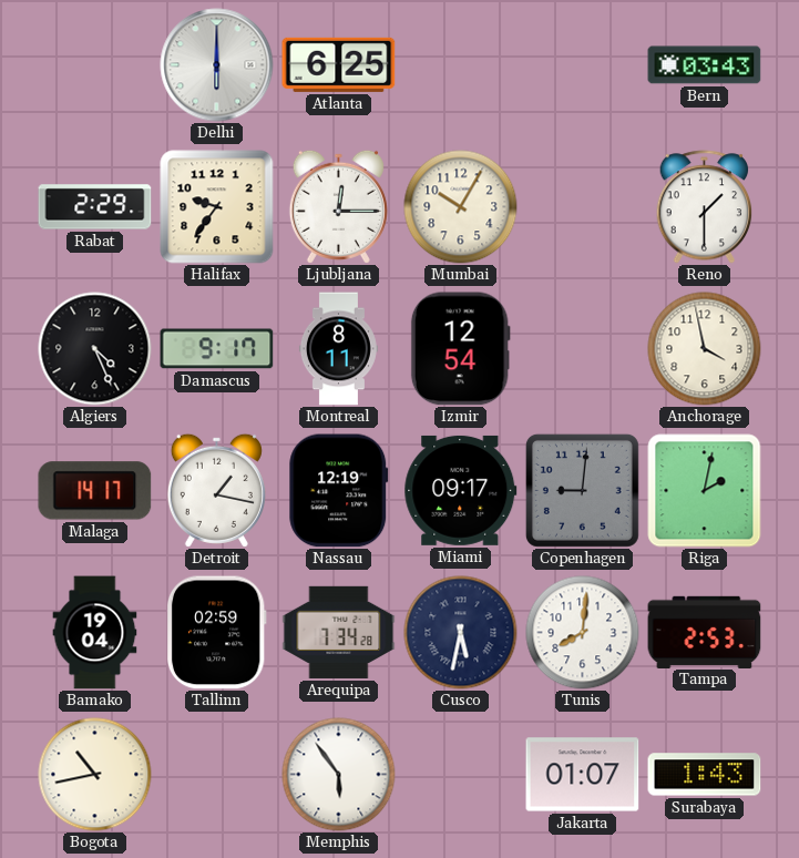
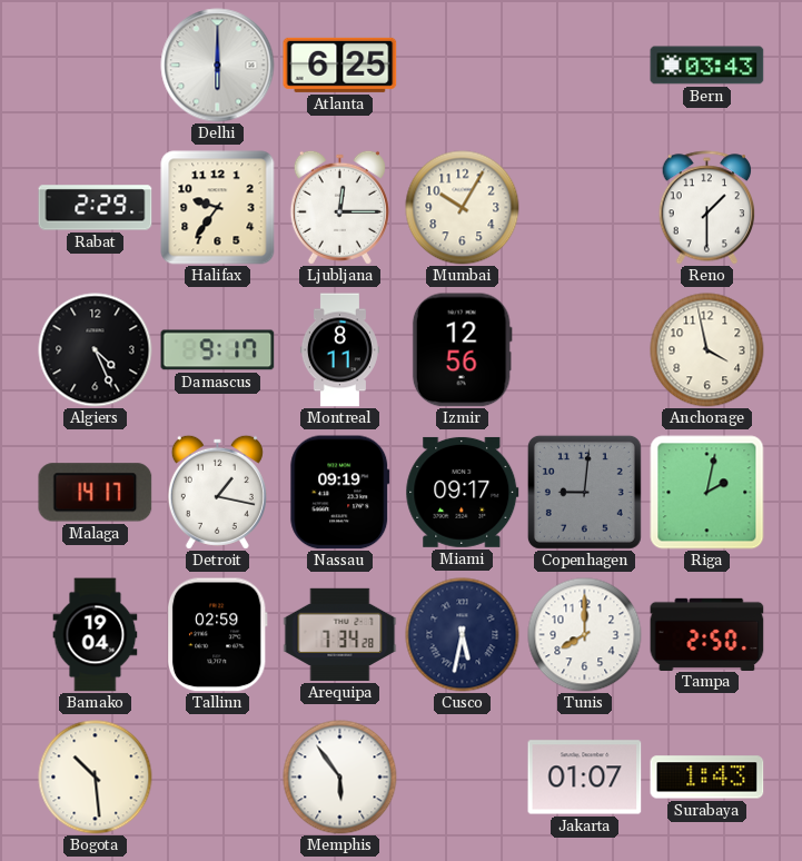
Izmir: 12:54 -> 12:56
Nassau: 12:19 -> 09:19
Tunis: 8:01 -> 8:00
Tampa: 2:53 -> 2:50
Bogota: 10:43 -> 10:29
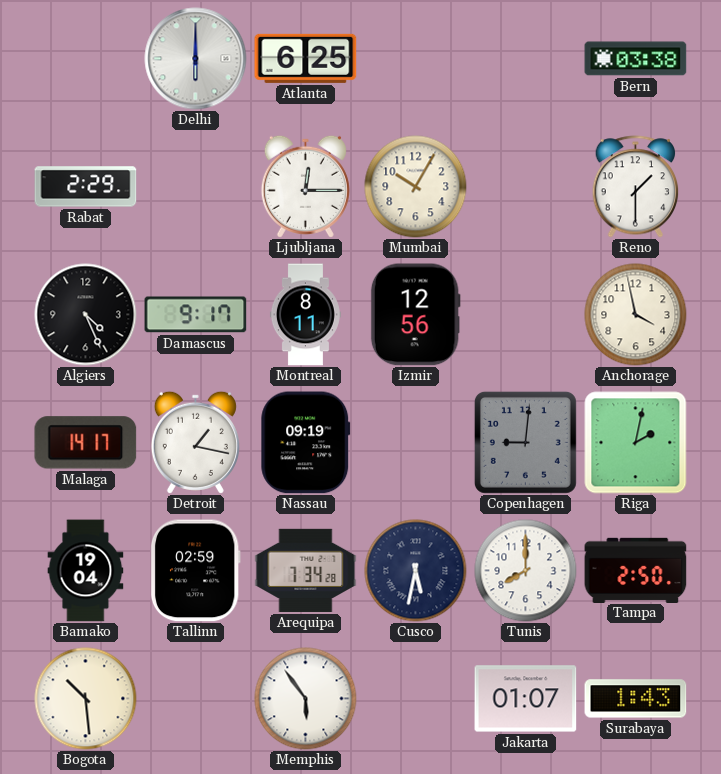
Bern: 03:43 -> 03:38
Halifax: 9:36 -> none
Miami: 09:17 -> none
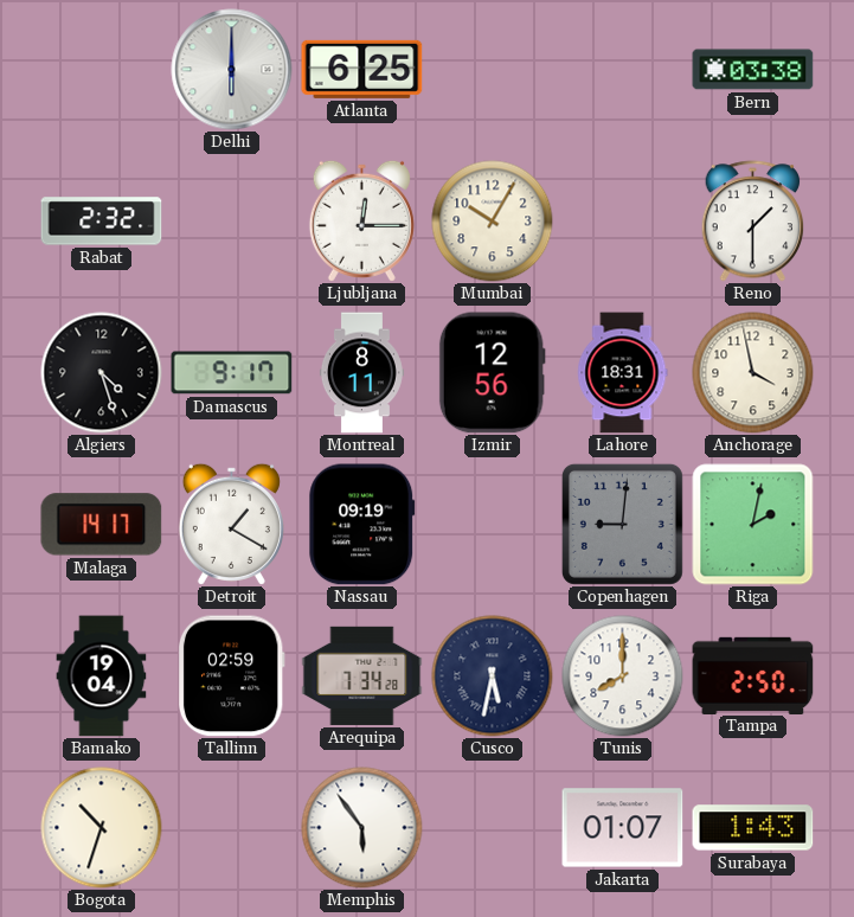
Rabat: 2:29 -> 2:32
Algiers: 4:26 -> 4:27
Lahore: none -> 18:31
Detroit: 1:17 -> 1:20
Bogota: 10:29 -> 10:33
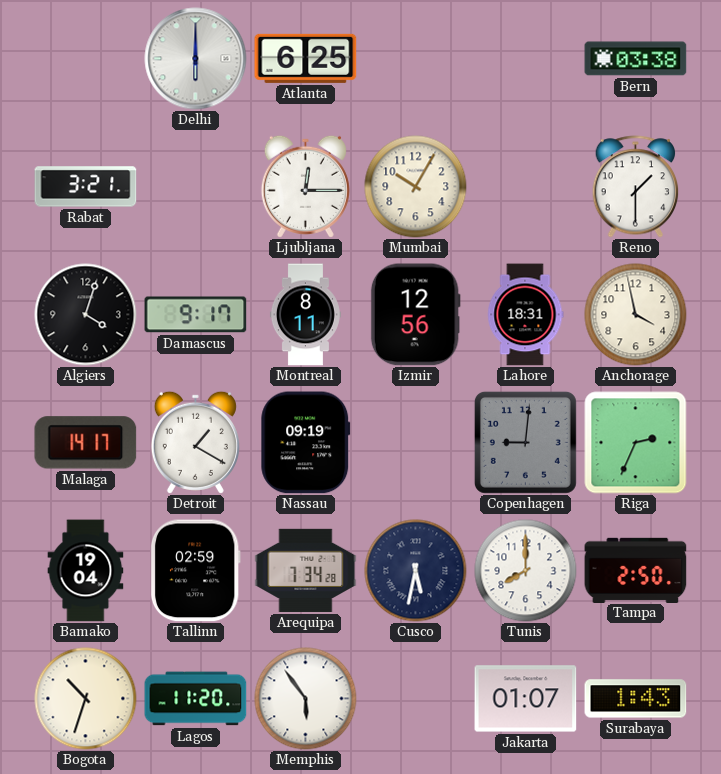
Rabat: 2:32 -> 3:21
Algiers: 4:27 -> 4:03
Riga: 2:02 -> 2:34
Lagos: none -> 11:20
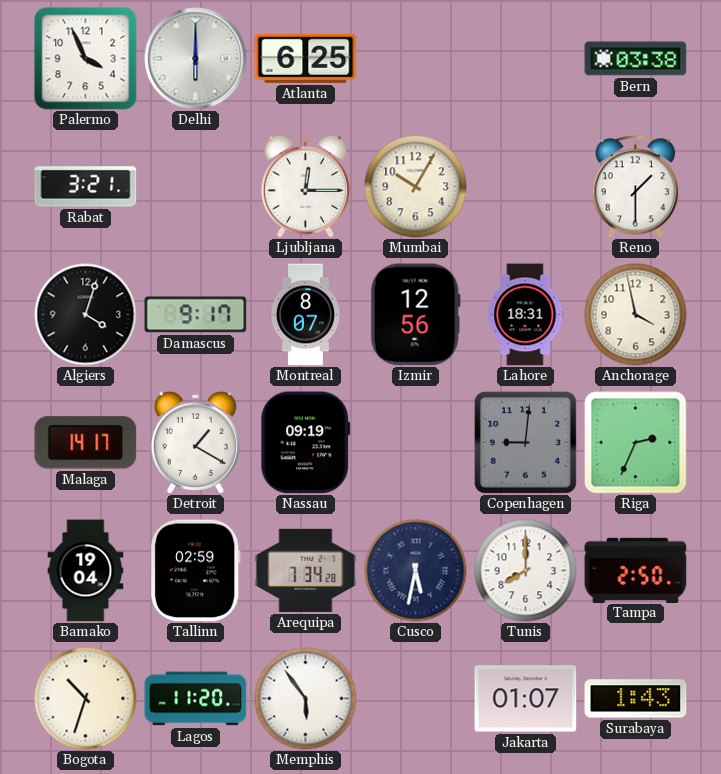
Palermo: none -> 3:56
Montreal: 8:11 -> 8:07
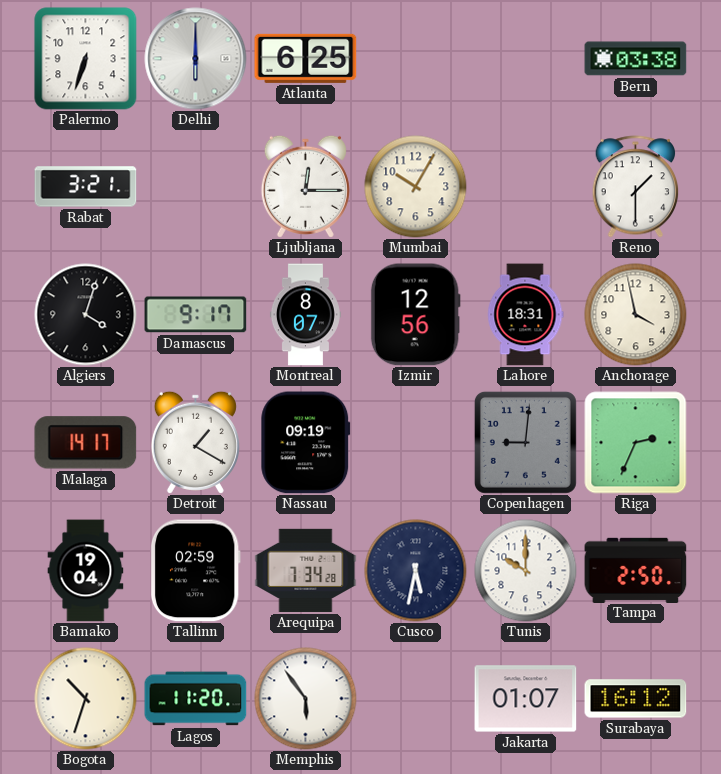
Palermo: 3:56 -> 6:33
Tunis: 8:00 -> 10:00
Surabaya: 1:43 -> 16:12
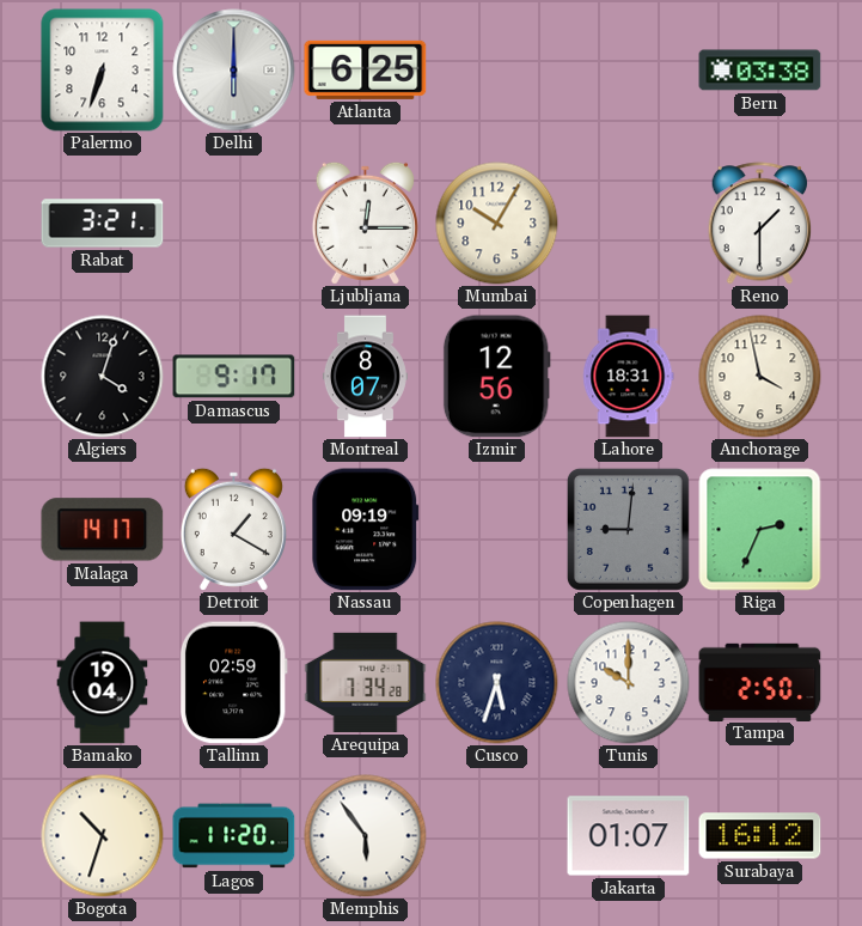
Cusco: 5:32 -> 5:33
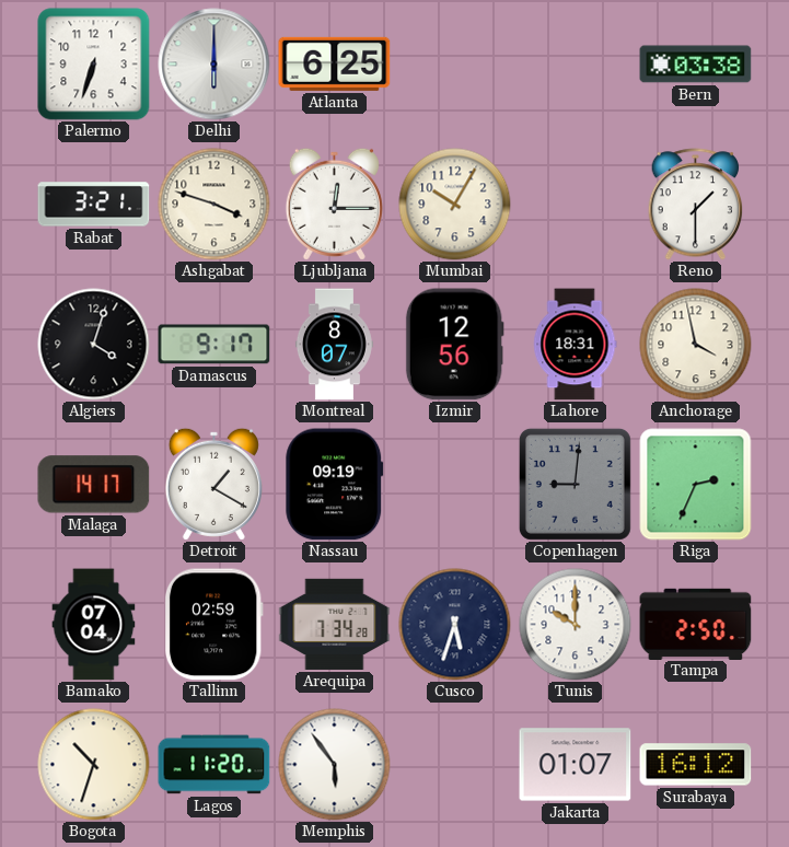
Ashgabat: none -> 3:48
Bamako: 19:04 -> 07:04
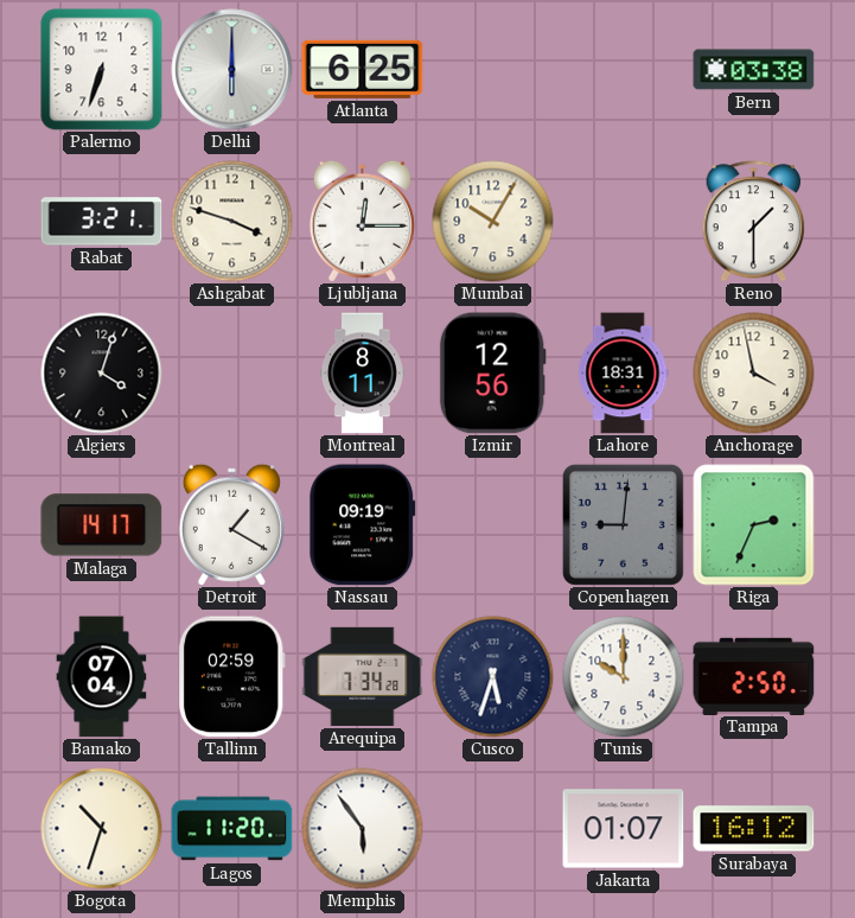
Damascus: 9:17 -> none
Montreal: 8:07 -> 8:11
